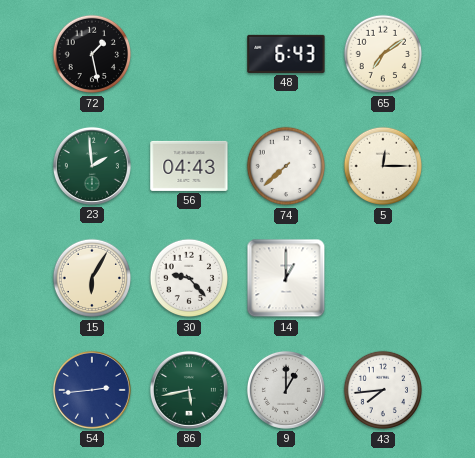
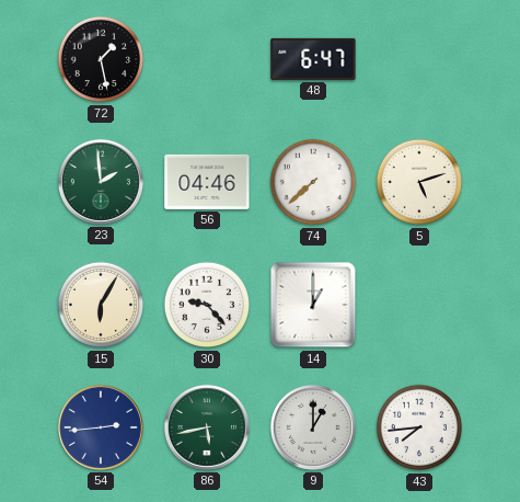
48: 6:43 -> 6:47
65: 7:09 -> none
56: 04:43 -> 04:46
5: 12:15 -> 5:12
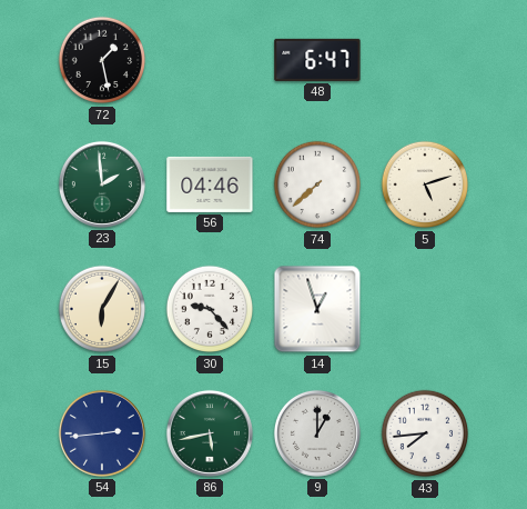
14: 1:00 -> 12:57
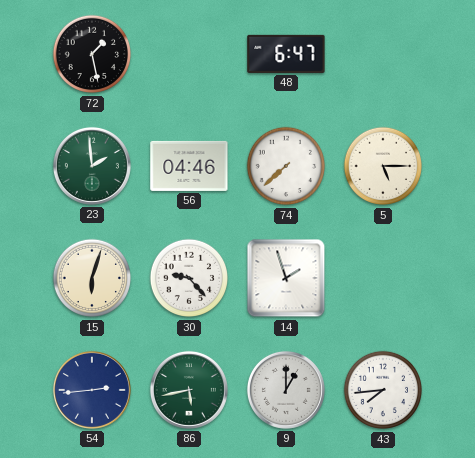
5: 5:12 -> 5:15
15: 6:05 -> 6:03
14: 12:57 -> 1:57
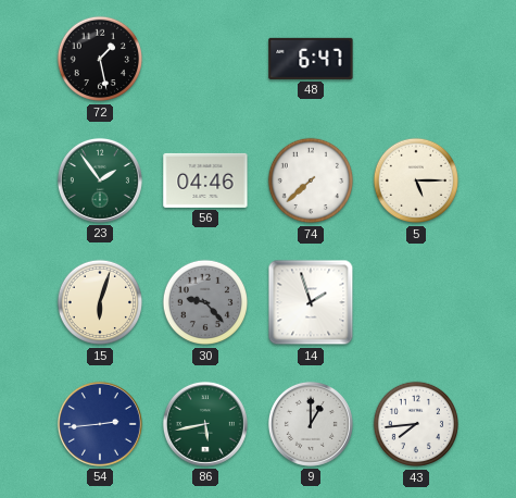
23: 1:59 -> 1:54
30 dial: white -> grey
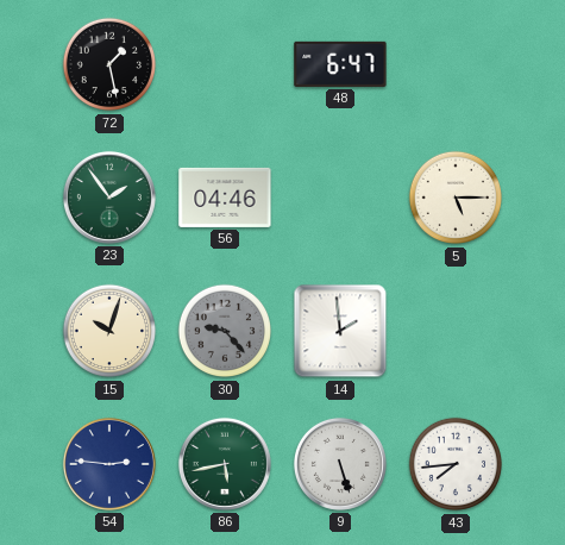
74: 7:38 -> none
15: 6:03 -> 10:03
14: 1:57 -> 1:59
54: 2:44 -> 2:46
9: 1:00 -> 5:27
